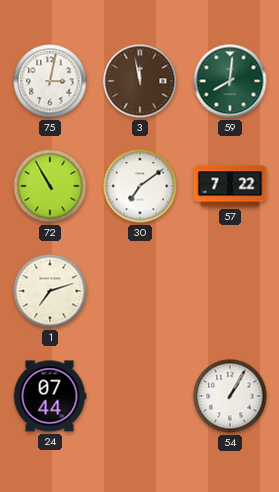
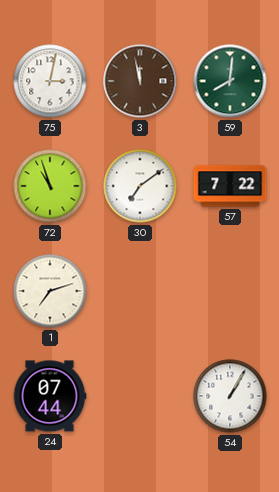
72: 10:55 -> 10:57
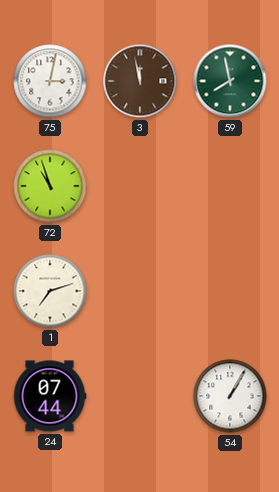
59: 8:01 -> 7:58
30: 7:09 -> none
57: 7:22 -> none
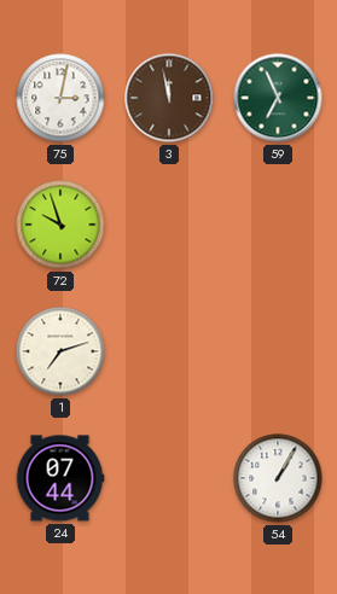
59: 7:58 -> 6:56
72: 10:57 -> 9:57
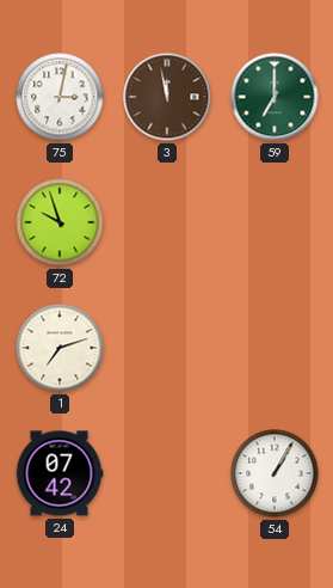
59: 6:56 -> 7:00
24: 07:44 -> 07:42
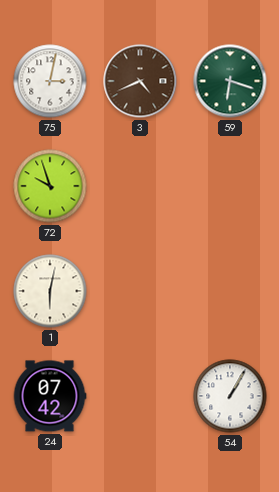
3: 11:58 -> 4:41
59: 7:00 -> 6:18
1: 7:12 -> 6:02
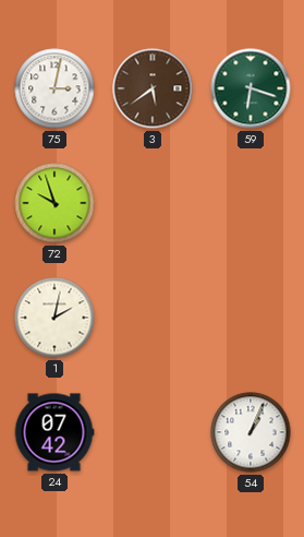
3: 4:41 -> 5:39
1: 6:02 -> 2:02
54: 1:05 -> 1:04
